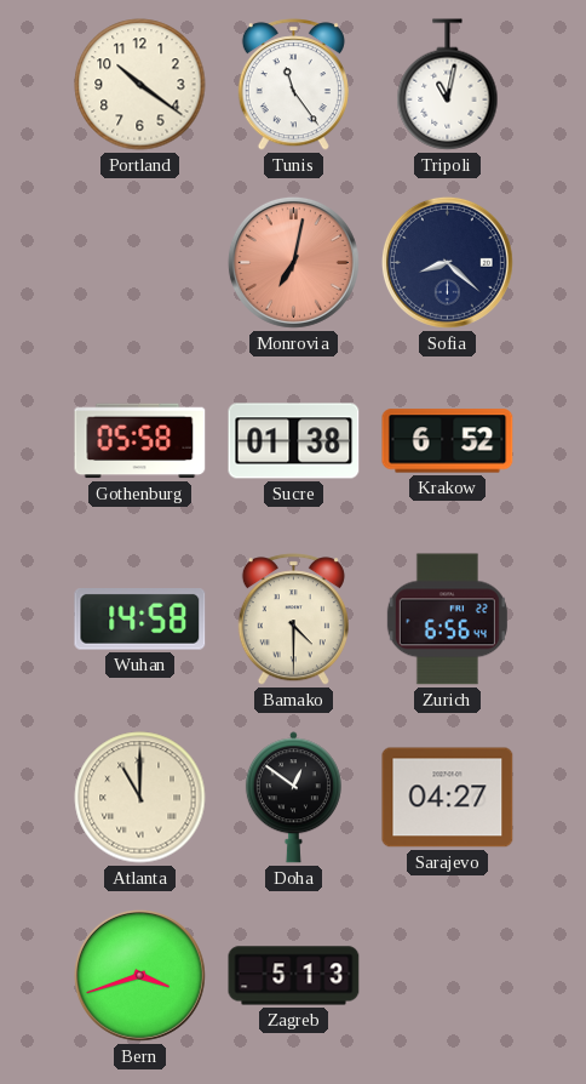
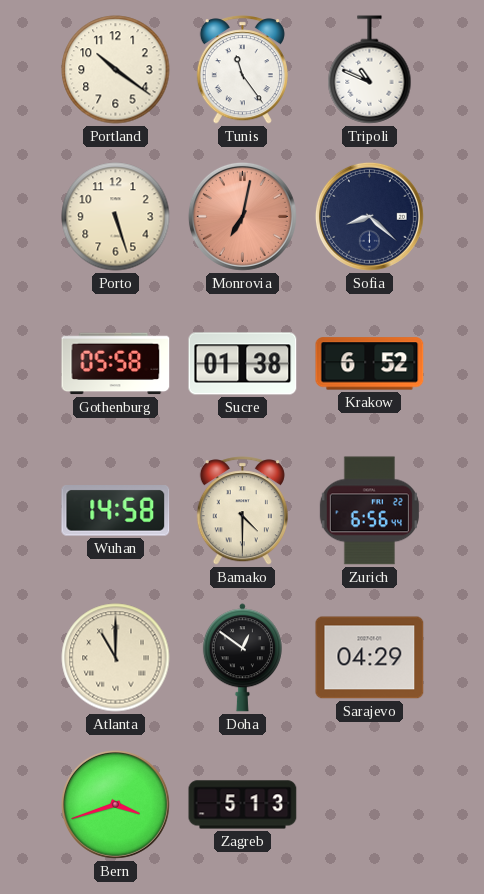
Tripoli: 11:02 -> 10:49
Porto: none -> 5:27
Sarajevo: 04:27 -> 04:29
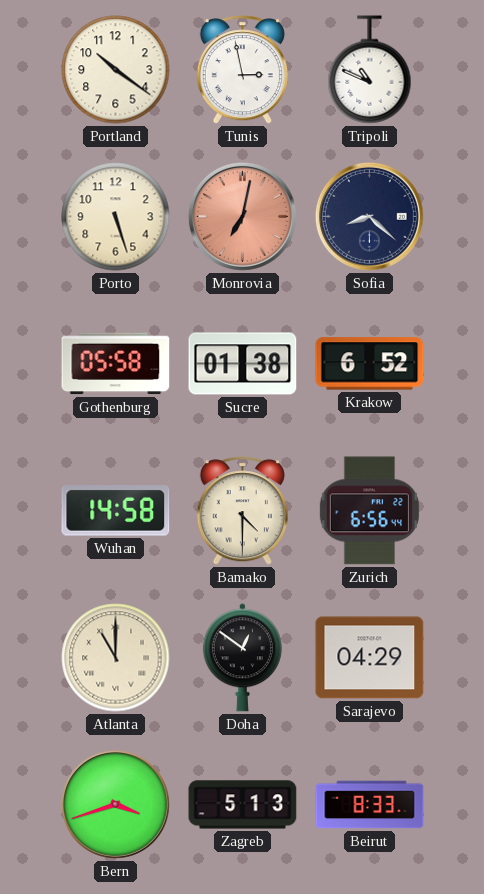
Tunis: 11:24 -> 2:58
Beirut: none -> 8:33
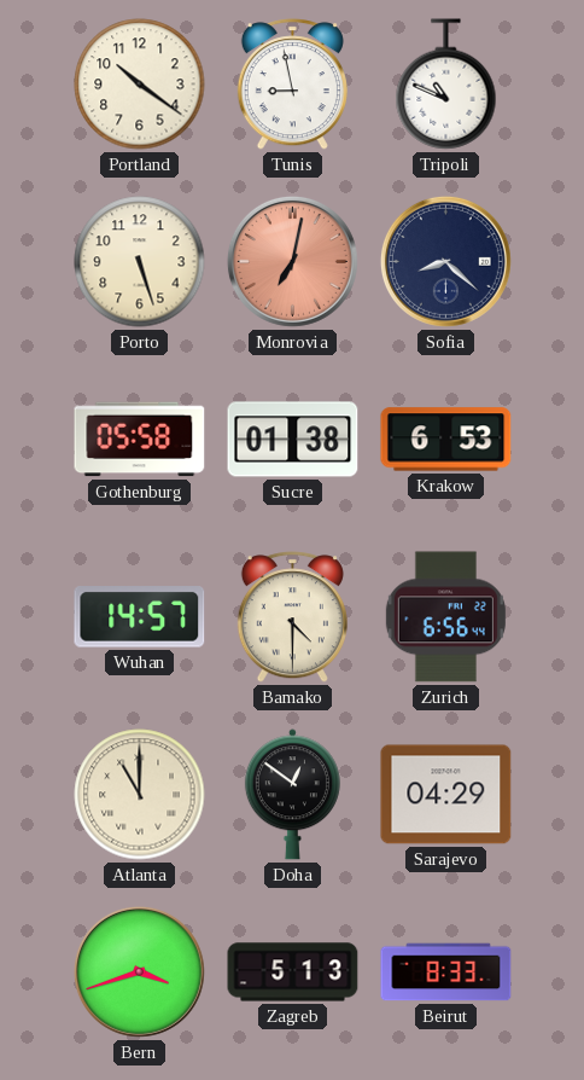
Tunis: 2:58 -> 8:58
Krakow: 6:52 -> 6:53
Wuhan: 14:58 -> 14:57
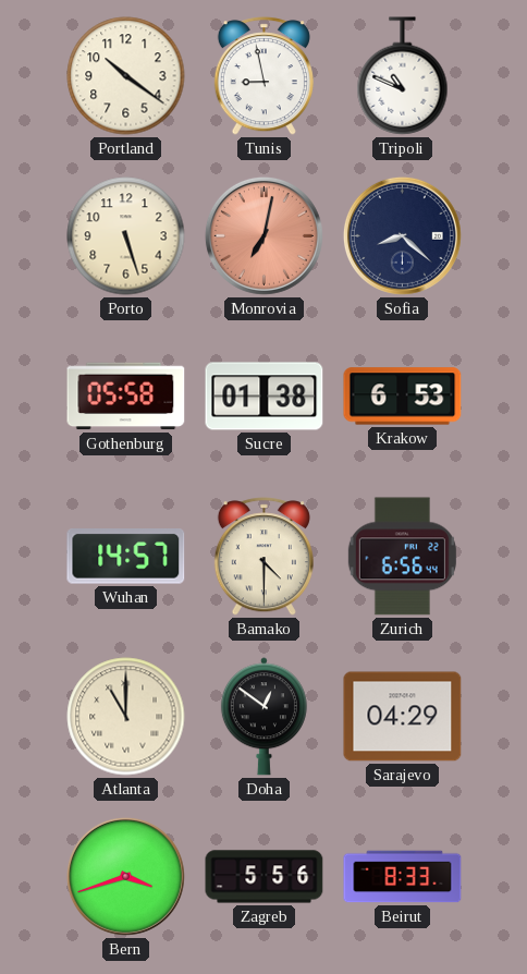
Zagreb: 5:13 -> 5:56
